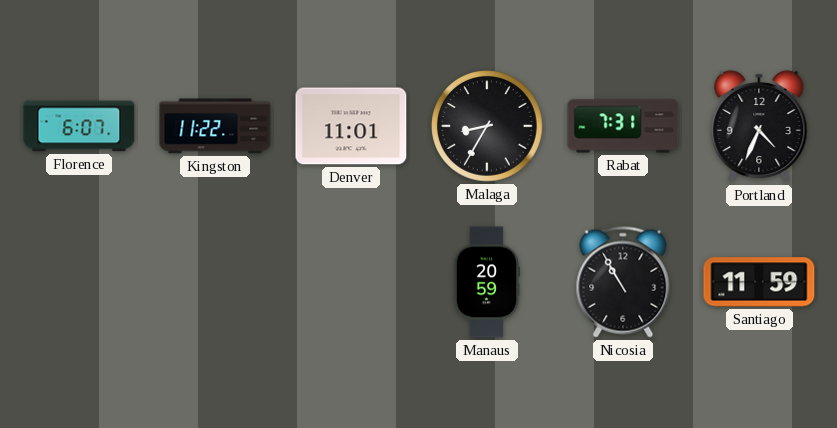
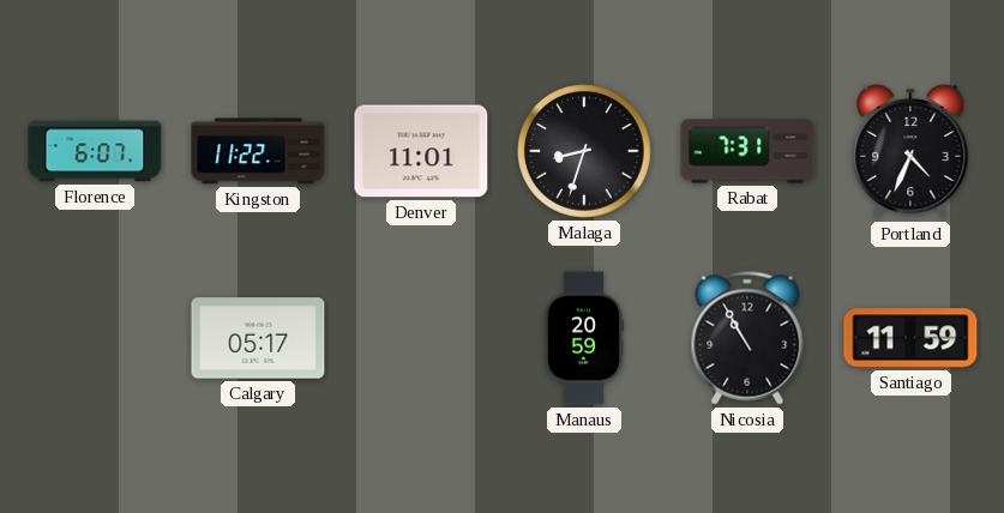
Malaga: 8:35 -> 8:33
Calgary: none -> 05:17
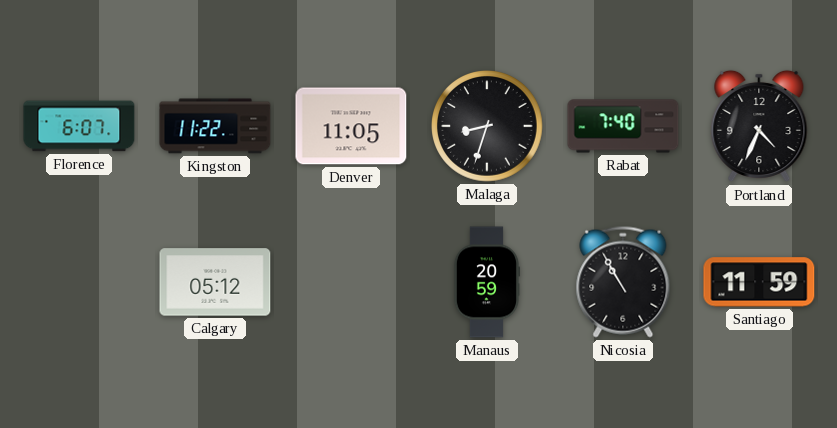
Denver: 11:01 -> 11:05
Rabat: 7:31 -> 7:40
Calgary: 05:17 -> 05:12
